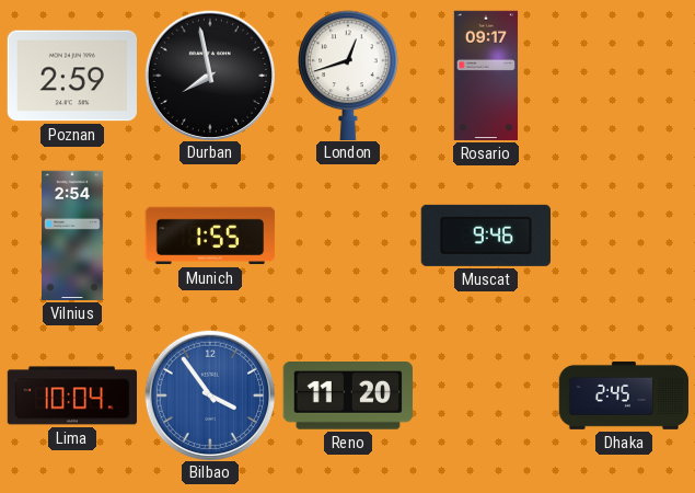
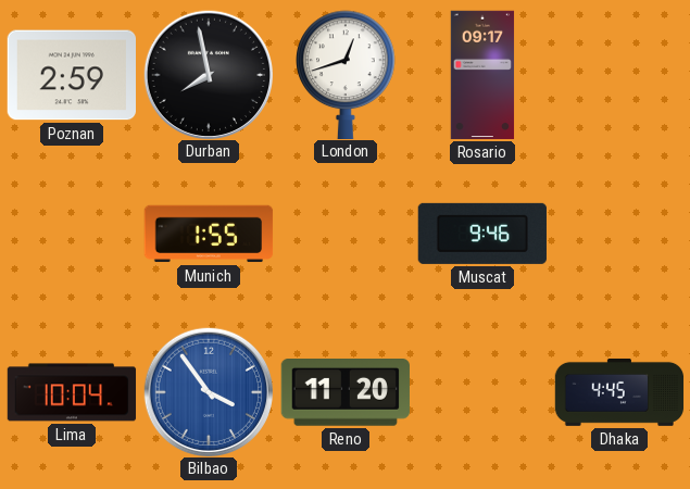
Vilnius: 2:54 -> none
Dhaka: 2:45 -> 4:45
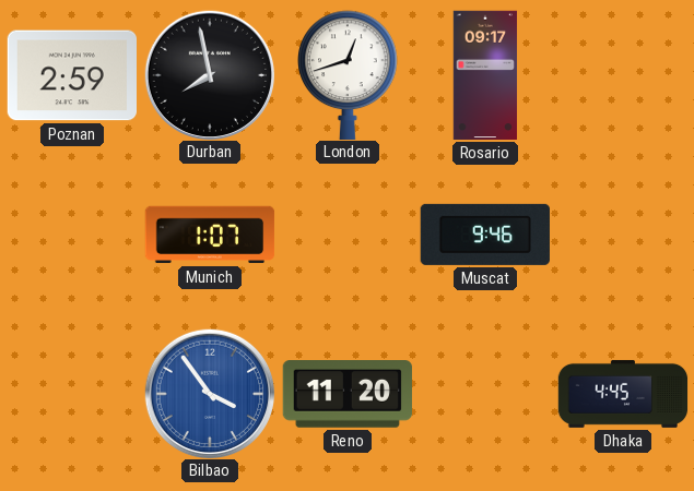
Munich: 1:55 -> 1:07
Lima: 10:04 -> none
